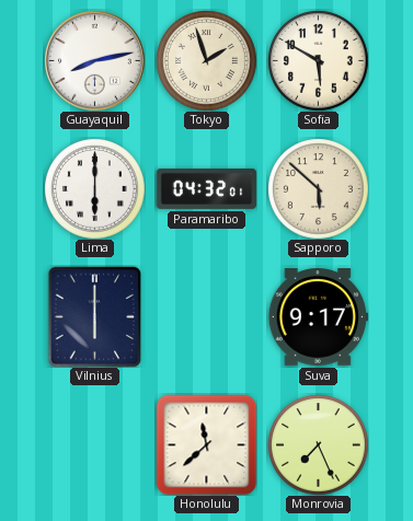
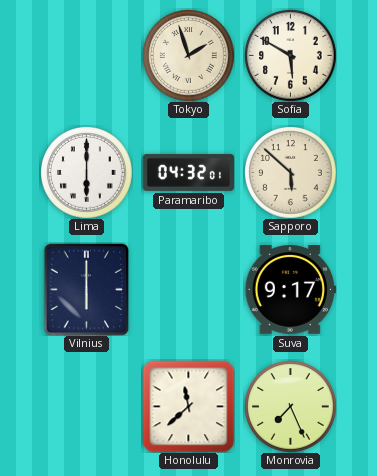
Guayaquil: 8:13 -> none
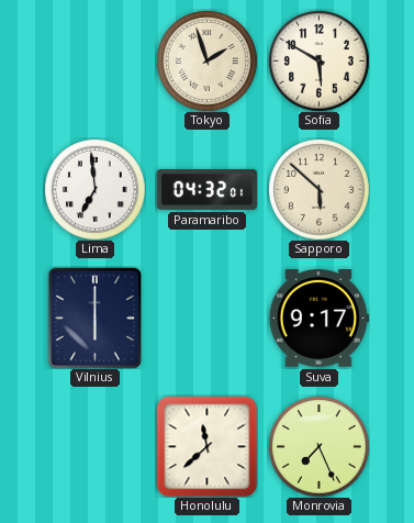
Lima: 6:00 -> 6:59
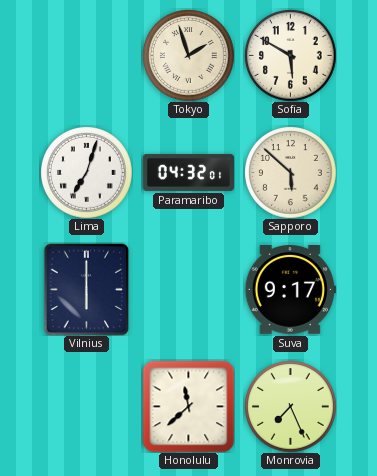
Lima: 6:59 -> 7:03
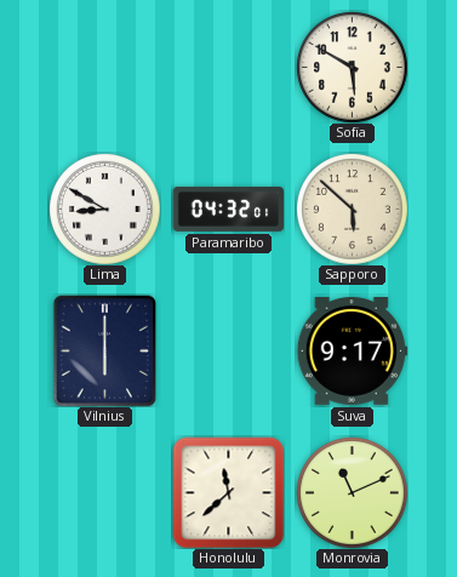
Tokyo: 1:57 -> none
Lima: 7:03 -> 8:50
Monrovia: 7:26 -> 11:11
